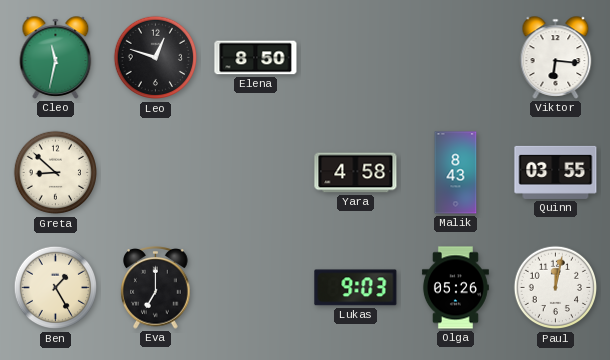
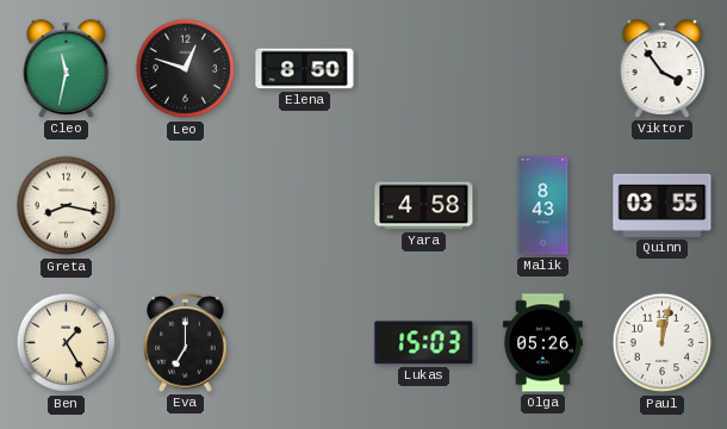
Viktor: 6:16 -> 3:54
Greta: 8:52 -> 8:17
Lukas: 9:03 -> 15:03
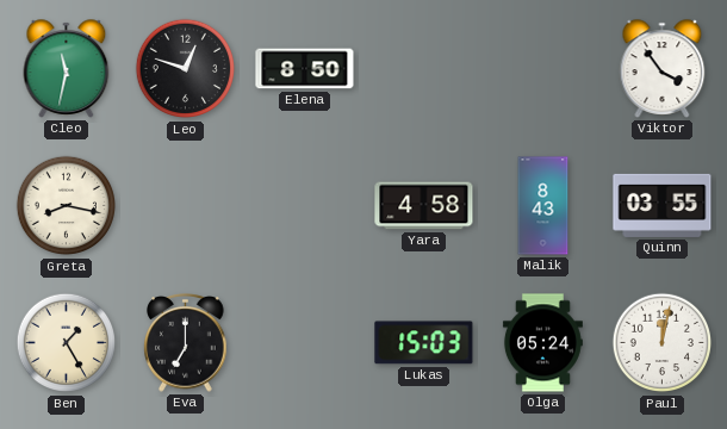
Olga: 05:26 -> 05:24
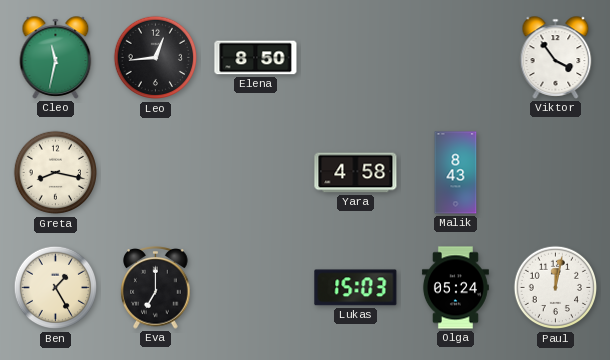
Leo: 12:48 -> 12:44
Quinn: 03:55 -> none
